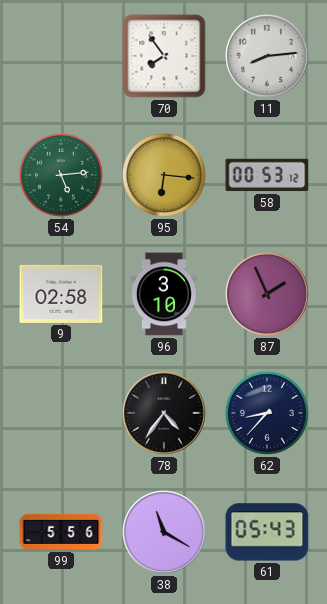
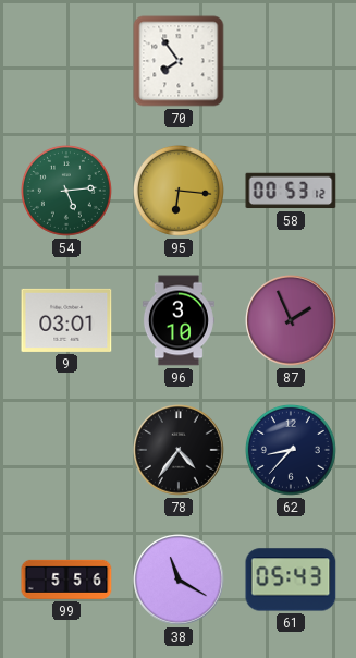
11: 8:14 -> none
9: 02:58 -> 03:01
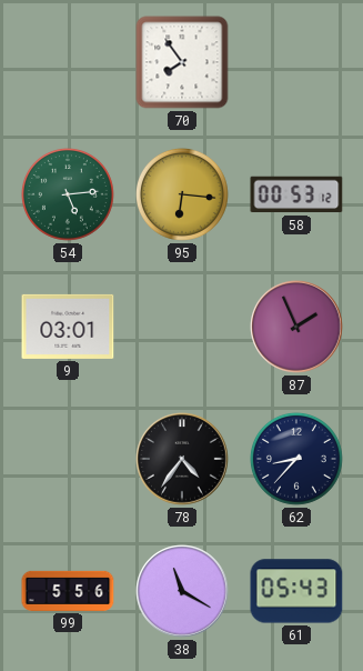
96: 3:10 -> none
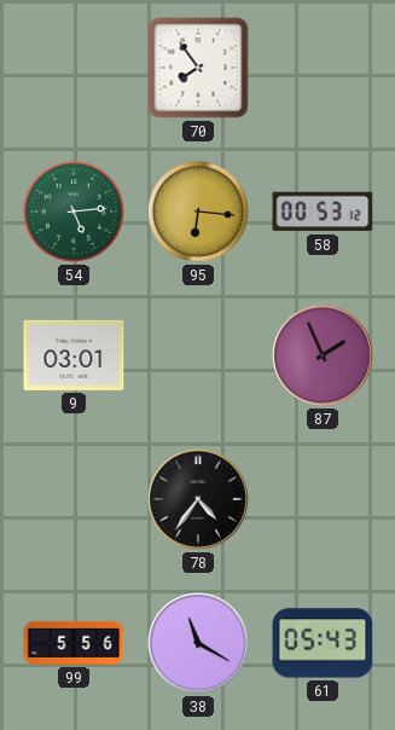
62: 8:37 -> none
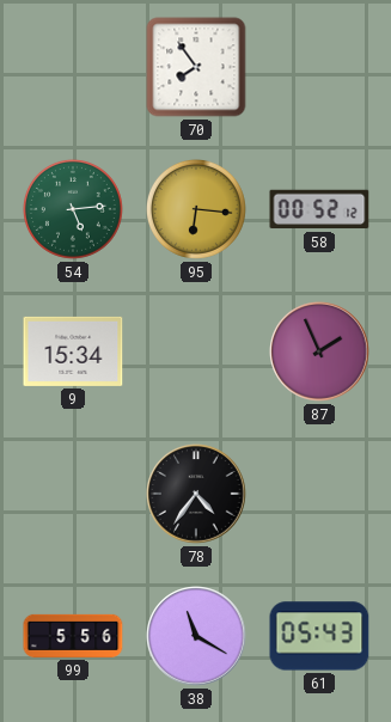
58: 00:53 -> 00:52
9: 03:01 -> 15:34
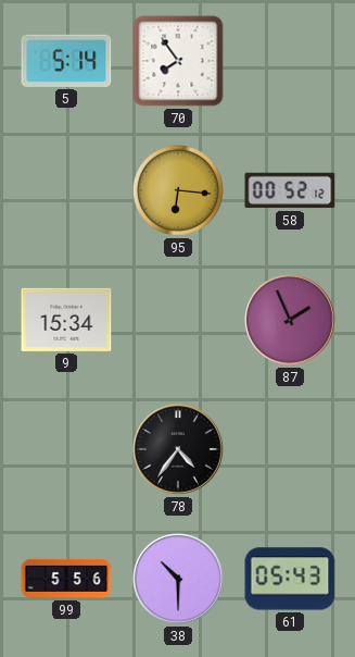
5: none -> 5:14
54: 5:14 -> none
38: 11:20 -> 10:30
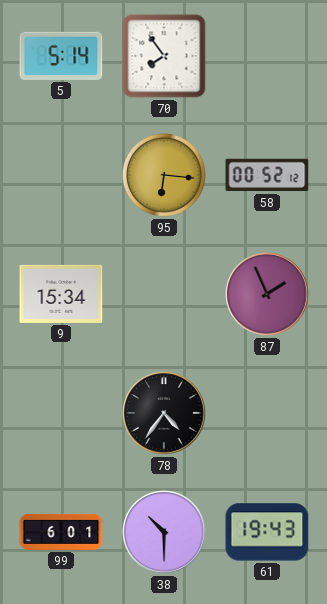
99: 5:56 -> 6:01
61: 05:43 -> 19:43
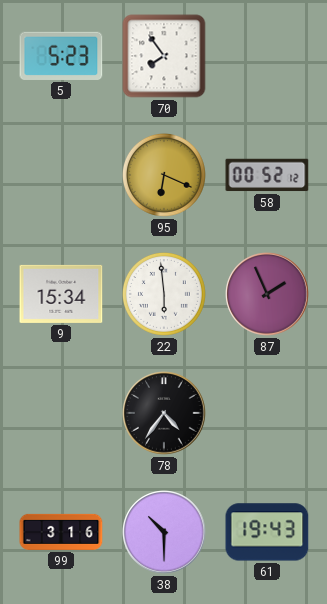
5: 5:14 -> 5:23
95: 6:16 -> 6:19
22: none -> 5:59
99: 6:01 -> 3:16
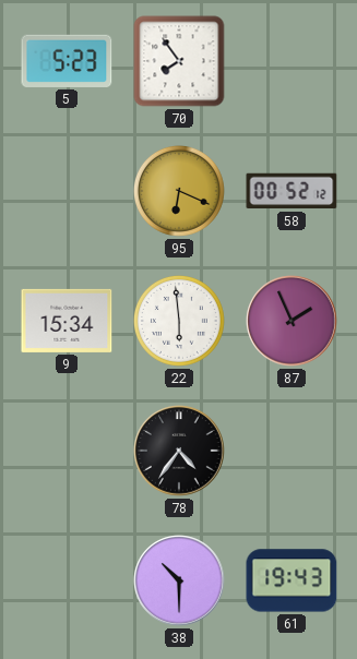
99: 3:16 -> none
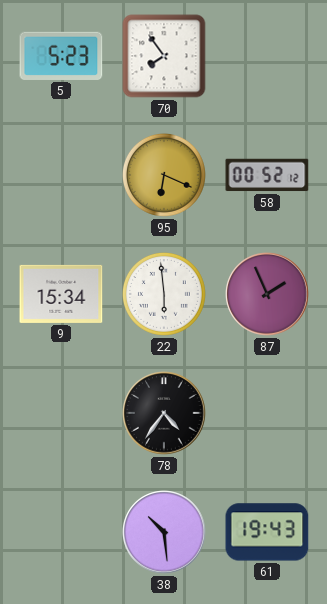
38: 10:30 -> 10:29
